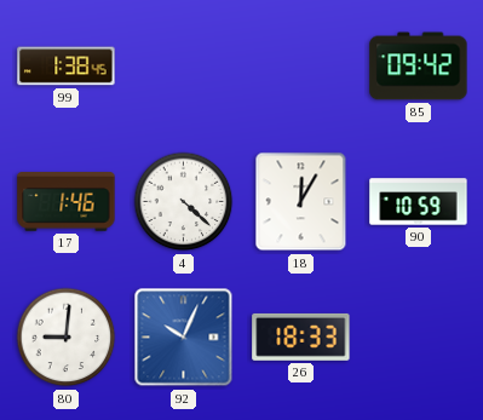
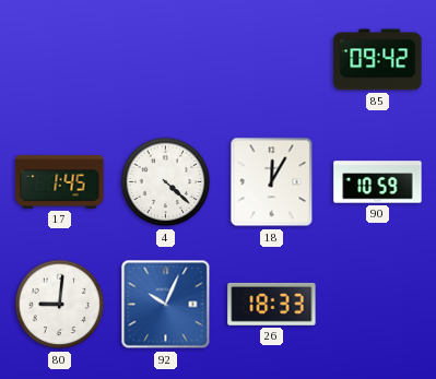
99: 1:38 -> none
17: 1:46 -> 1:45
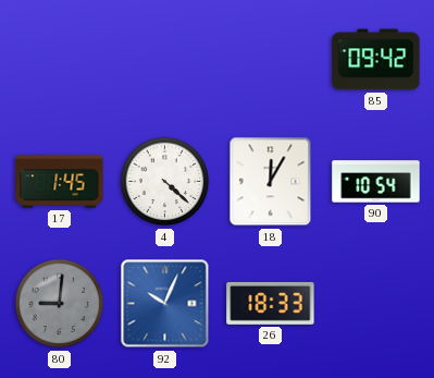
90: 10:59 -> 10:54
80 dial: white -> grey
